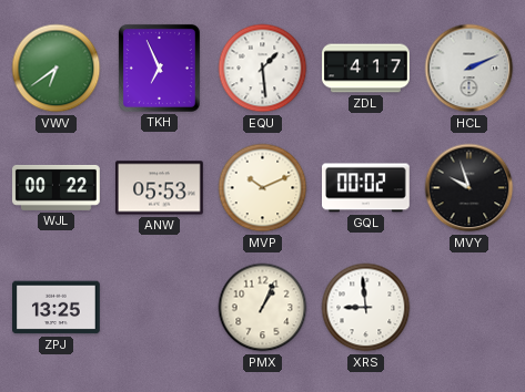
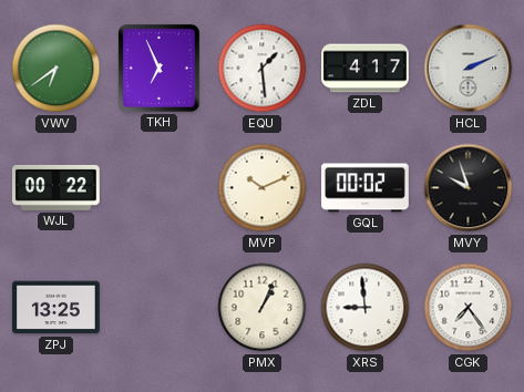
ANW: 05:53 -> none
CGK: none -> 7:24
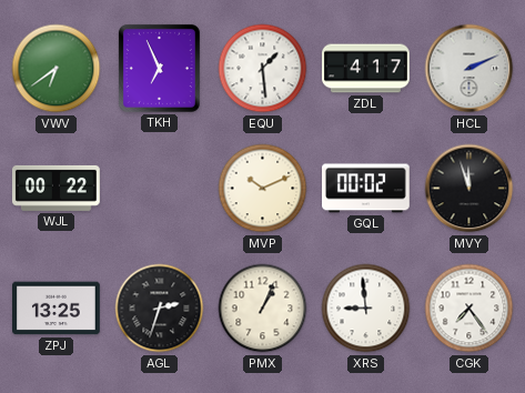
MVY: 9:57 -> 11:57
AGL: none -> 2:33
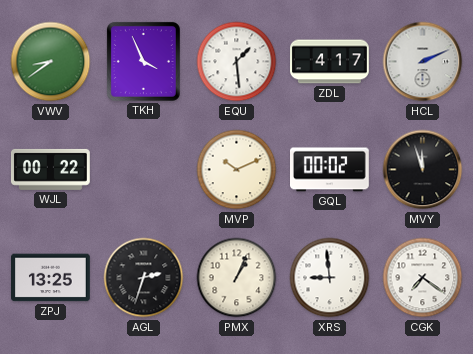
VWV: 6:39 -> 8:39
TKH: 6:56 -> 3:56
CGK: 7:24 -> 7:21
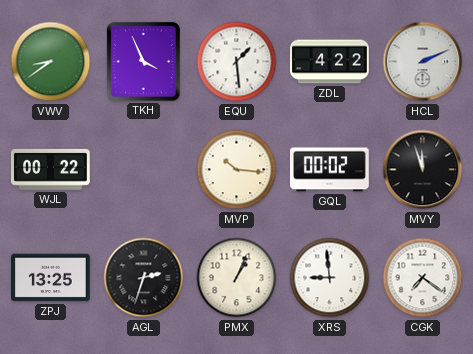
ZDL: 4:17 -> 4:22
MVP: 10:11 -> 10:16
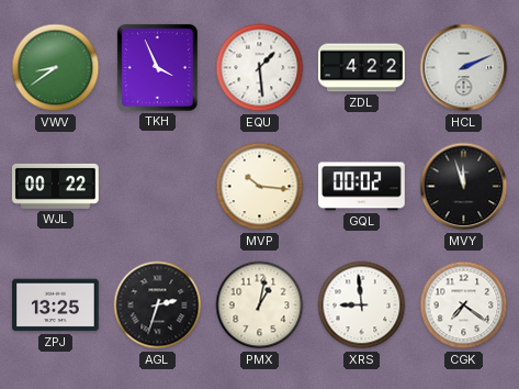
PMX: 1:04 -> 1:02
